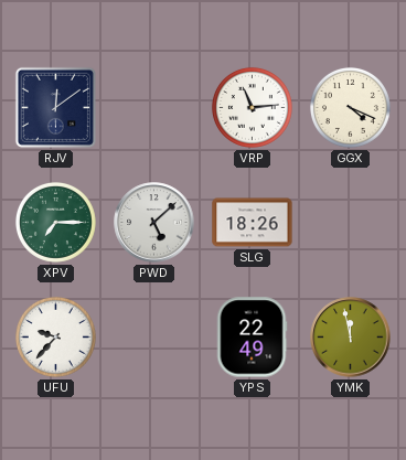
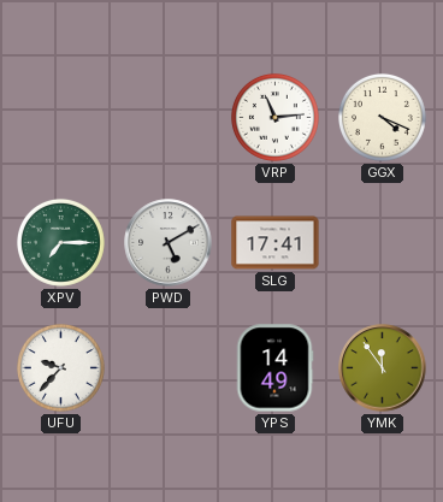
RJV: 12:09 -> none
PWD: 5:08 -> 5:10
SLG: 18:26 -> 17:41
YPS: 22:49 -> 14:49
YMK: 11:58 -> 11:54
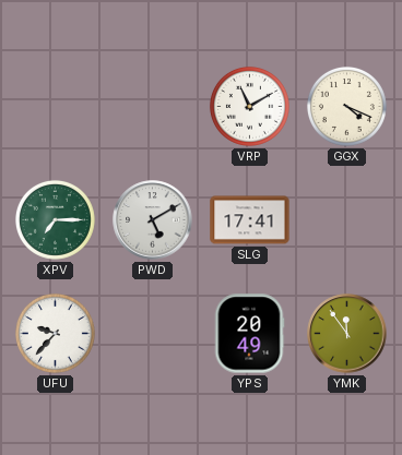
VRP: 11:14 -> 11:10
YPS: 14:49 -> 20:49
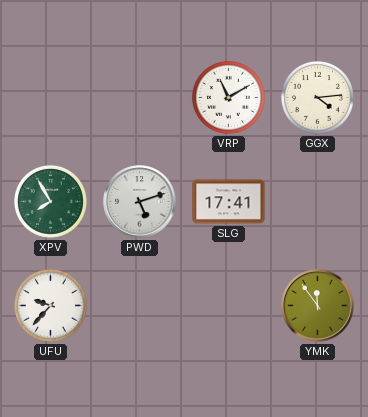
GGX: 4:19 -> 4:14
XPV: 7:15 -> 7:55
PWD: 5:10 -> 5:12
YPS: 20:49 -> none
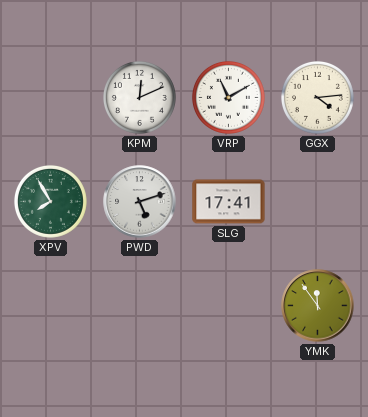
KPM: none -> 12:11
UFU: 9:37 -> none
